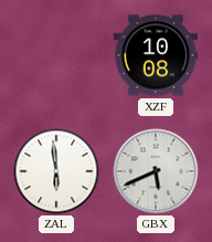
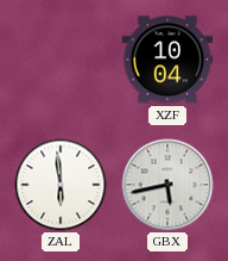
XZF: 10:08 -> 10:04
GBX: 5:41 -> 5:43
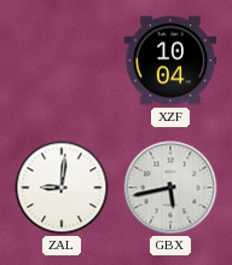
ZAL: 5:59 -> 9:01
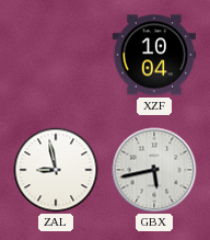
ZAL: 9:01 -> 8:58
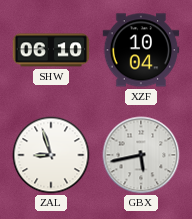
SHW: none -> 06:10
ZAL: 8:58 -> 8:57
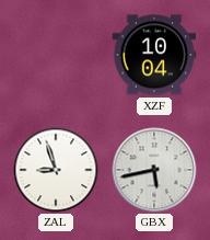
SHW: 06:10 -> none
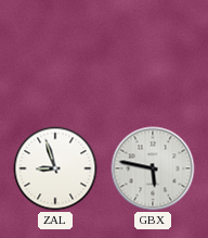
XZF: 10:04 -> none
GBX: 5:43 -> 5:47
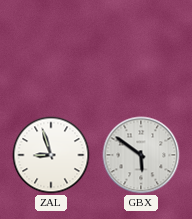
GBX: 5:47 -> 5:51
